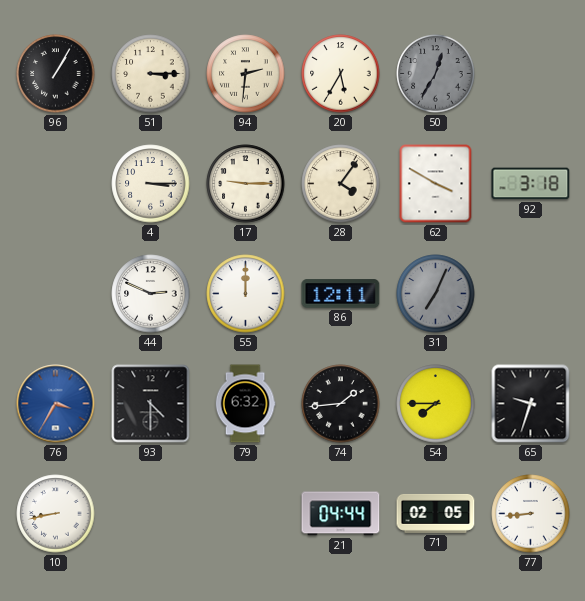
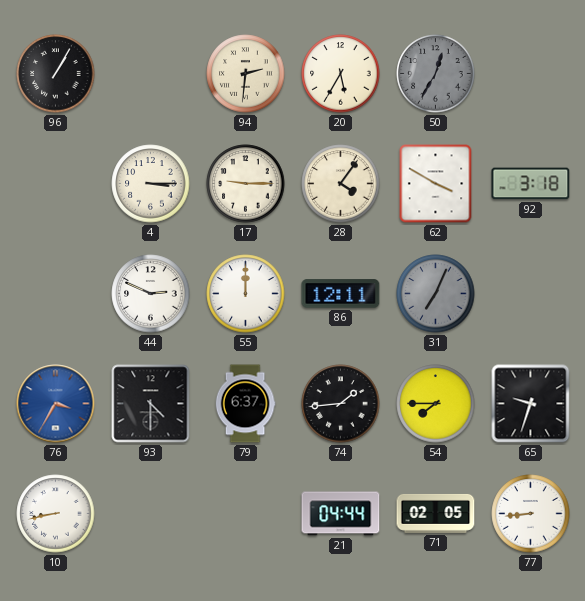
51: 3:15 -> none
79: 6:32 -> 6:37
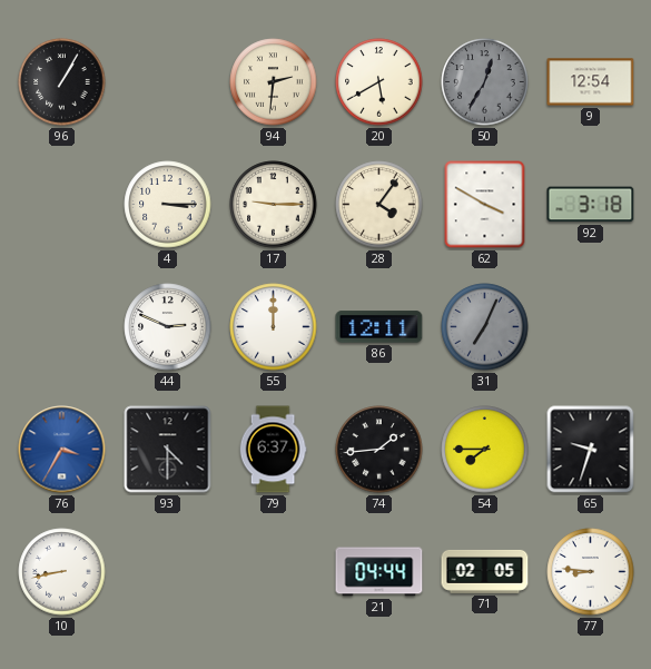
20: 5:35 -> 5:40
9: none -> 12:54
77: 8:44 -> 8:46
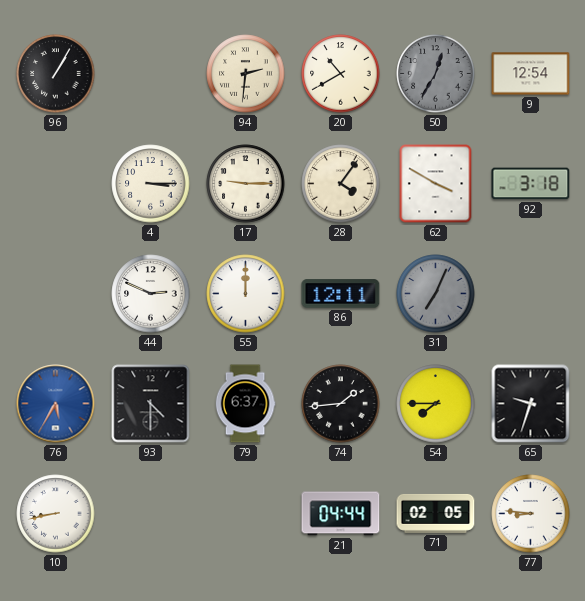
20: 5:40 -> 10:40
76: 3:35 -> 5:35
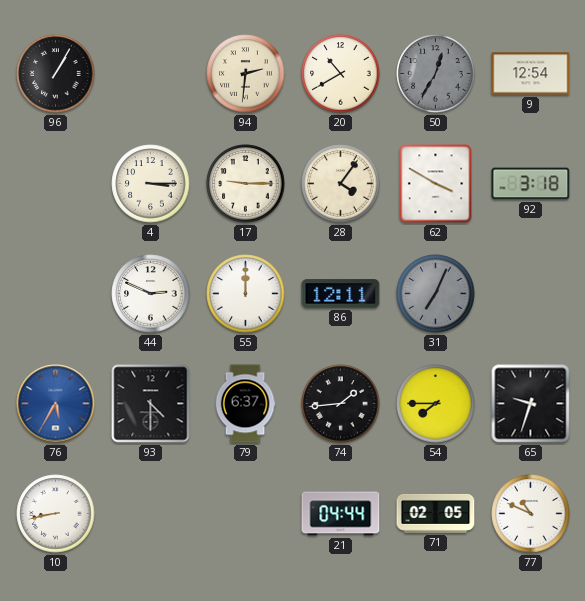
77: 8:46 -> 10:49
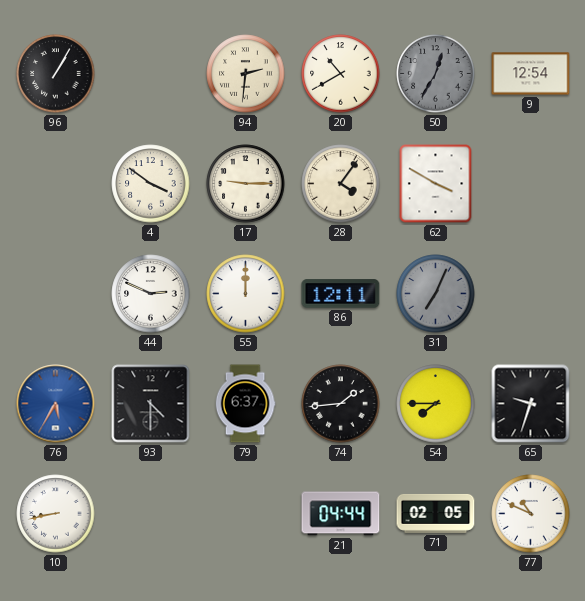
4: 3:15 -> 3:51
92: 3:18 -> none
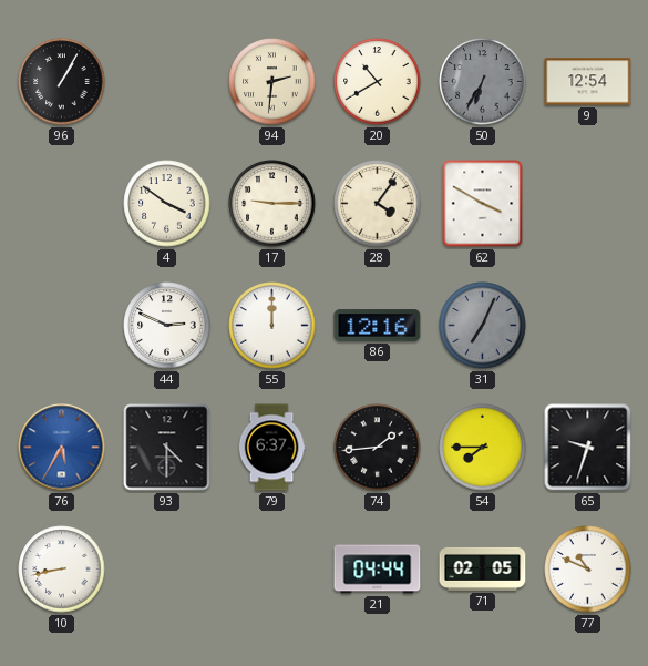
50: 12:35 -> 6:35
86: 12:11 -> 12:16
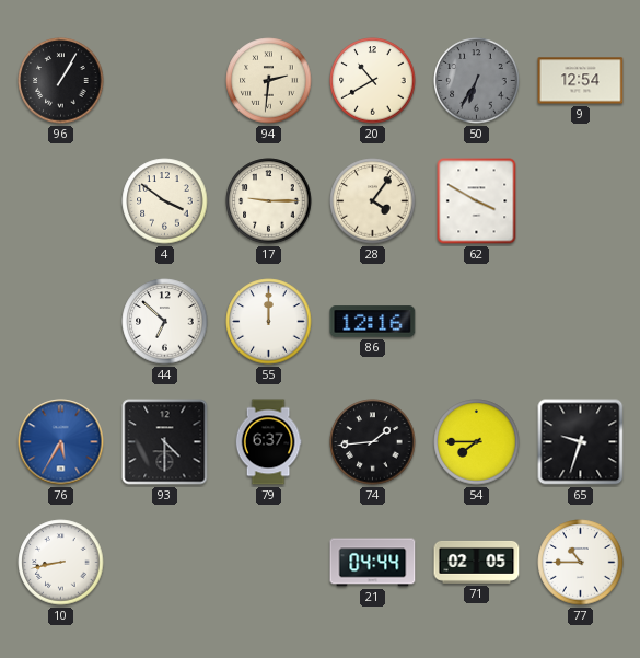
44: 2:49 -> 6:52
31: 7:04 -> none
77: 10:49 -> 10:45
